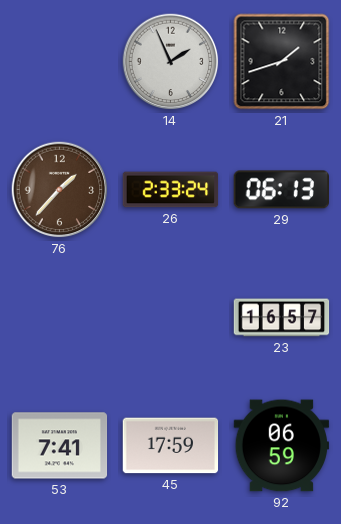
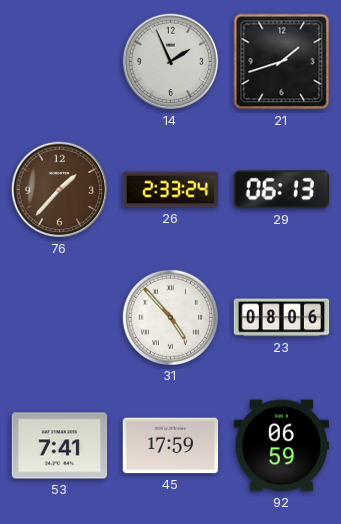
31: none -> 4:53
23: 16:57 -> 08:06
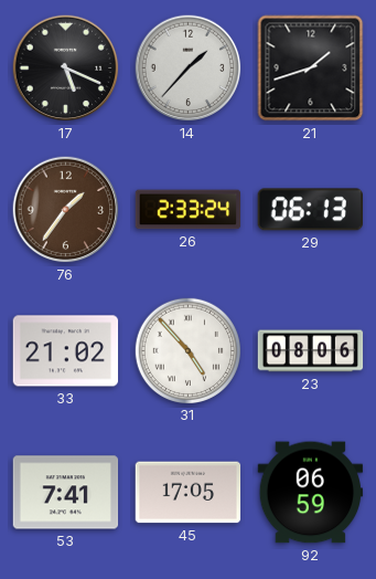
17: none -> 5:19
14: 1:56 -> 1:37
76: 1:37 -> 1:36
33: none -> 21:02
45: 17:59 -> 17:05
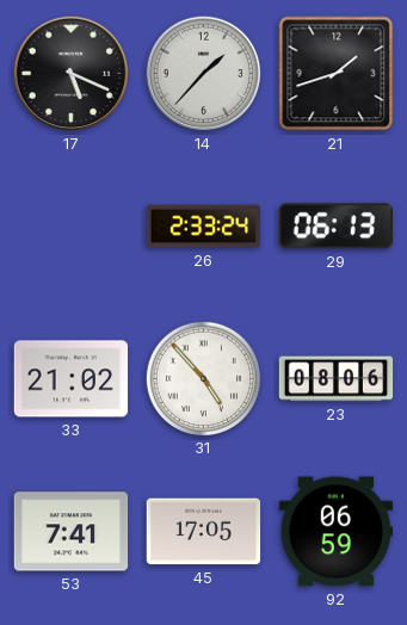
76: 1:36 -> none
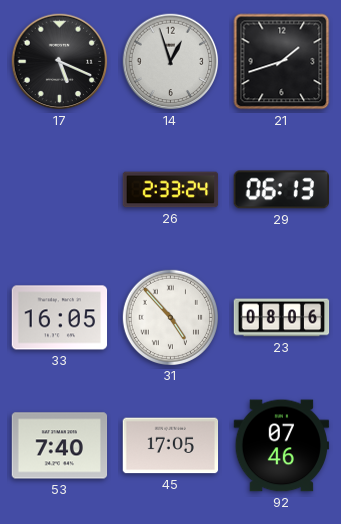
14: 1:37 -> 12:57
33: 21:02 -> 16:05
53: 7:41 -> 7:40
92: 06:59 -> 07:46
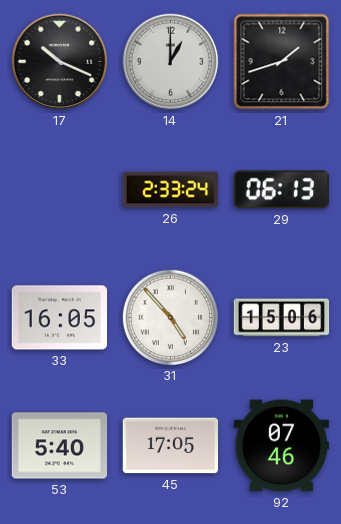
17: 5:19 -> 10:19
14: 12:57 -> 1:00
23: 08:06 -> 15:06
53: 7:40 -> 5:40
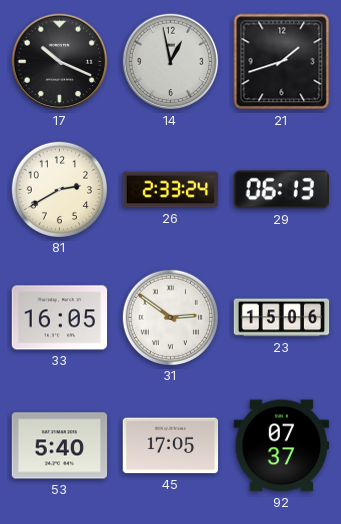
14: 1:00 -> 12:58
81: none -> 2:40
31: 4:53 -> 2:51
92: 07:46 -> 07:37
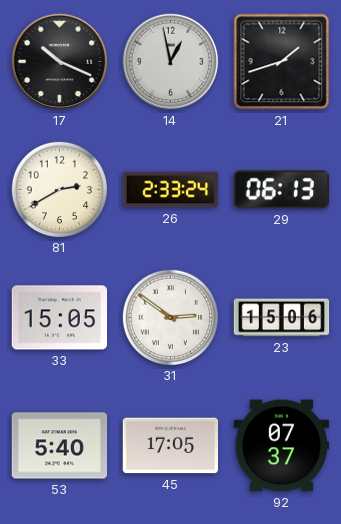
33: 16:05 -> 15:05
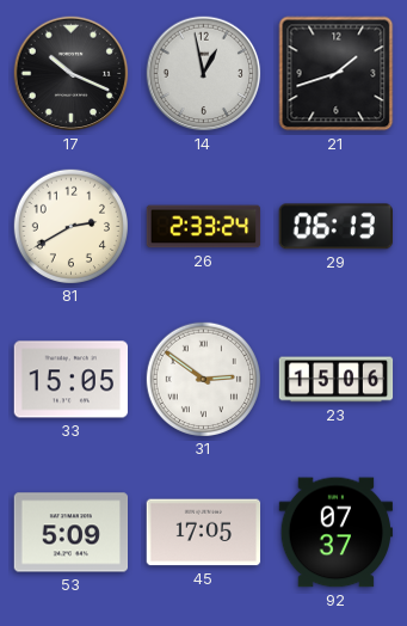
53: 5:40 -> 5:09
